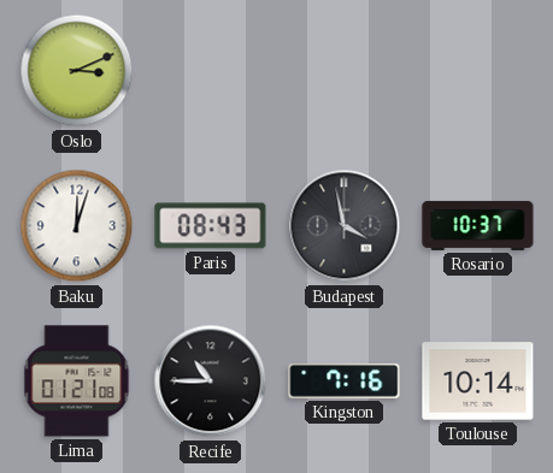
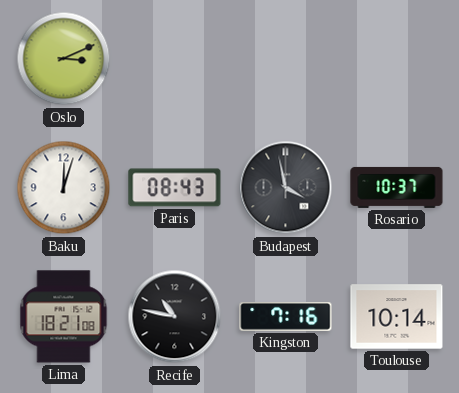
Lima: 01:21 -> 18:21
Recife: 10:45 -> 10:47
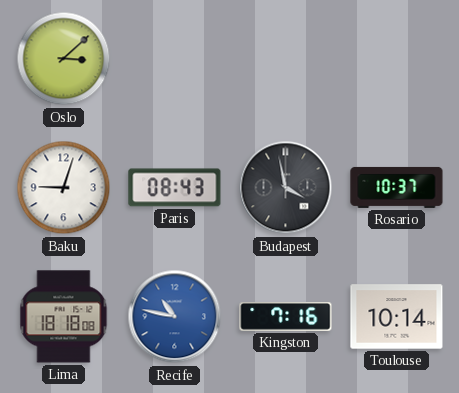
Oslo: 3:11 -> 3:08
Baku: 12:03 -> 9:03
Lima: 18:21 -> 18:18
Recife dial: black -> blue
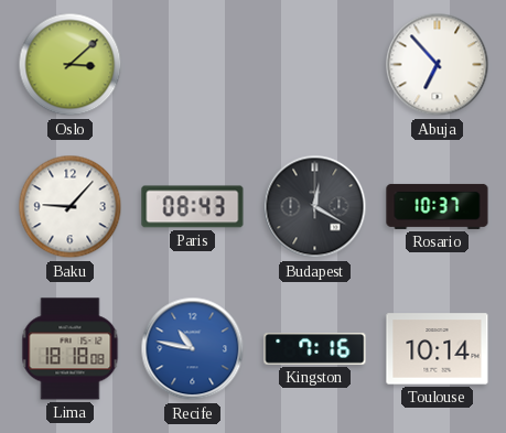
Abuja: none -> 6:53
Baku: 9:03 -> 9:07
Budapest: 3:58 -> 12:20
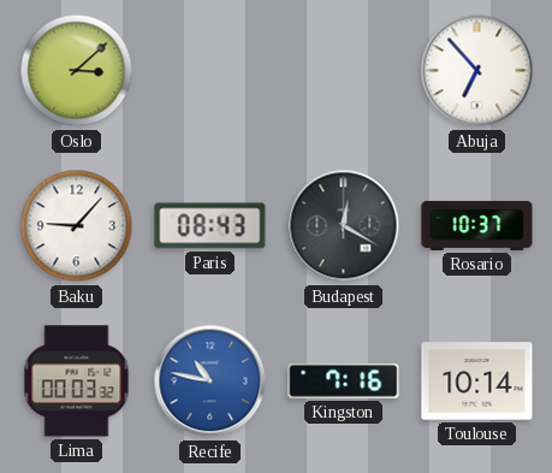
Lima: 18:18 -> 00:03
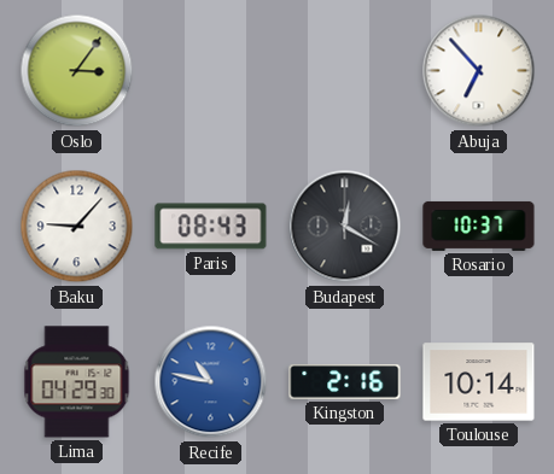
Oslo: 3:08 -> 3:06
Lima: 00:03 -> 04:29
Kingston: 7:16 -> 2:16
